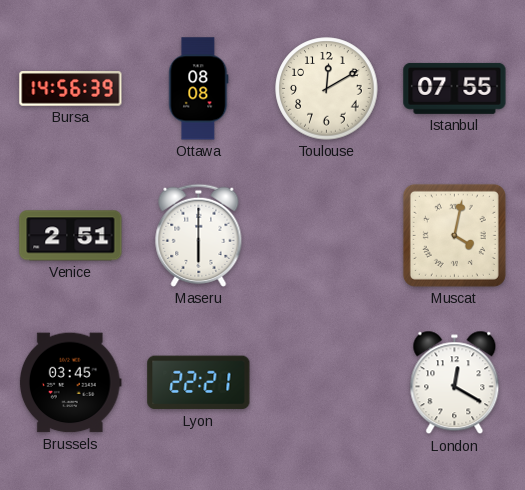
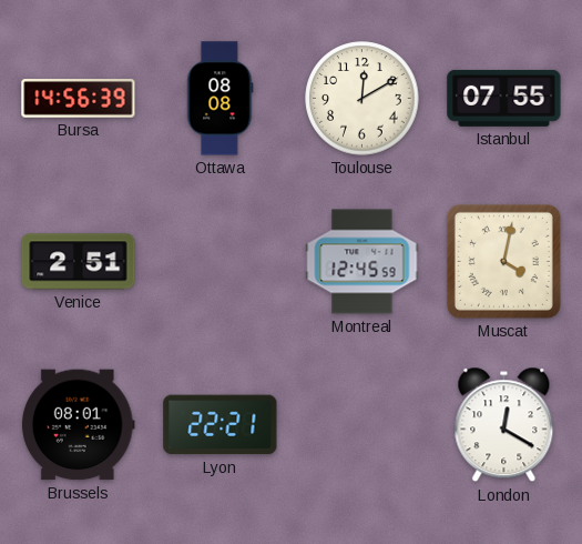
Maseru: 6:00 -> none
Montreal: none -> 12:45
Brussels: 03:45 -> 08:01
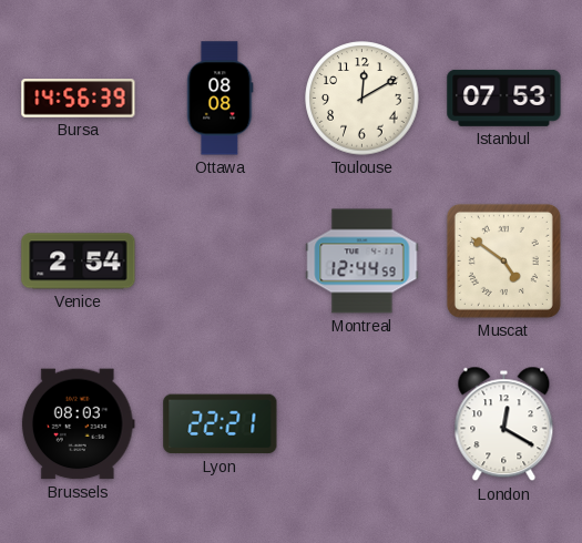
Istanbul: 07:55 -> 07:53
Venice: 2:51 -> 2:54
Montreal: 12:45 -> 12:44
Muscat: 4:02 -> 4:51
Brussels: 08:01 -> 08:03
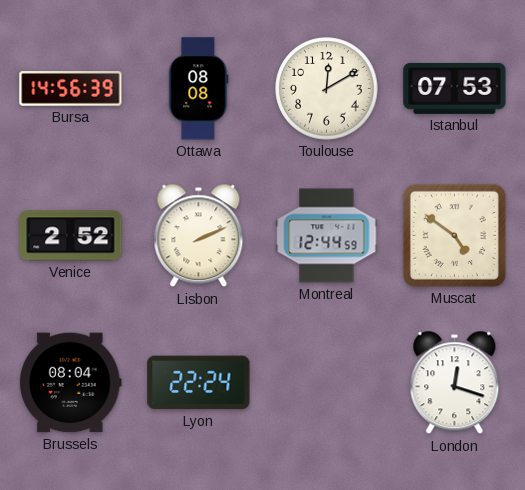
Venice: 2:54 -> 2:52
Lisbon: none -> 2:11
Brussels: 08:03 -> 08:04
Lyon: 22:21 -> 22:24
London: 12:20 -> 12:18
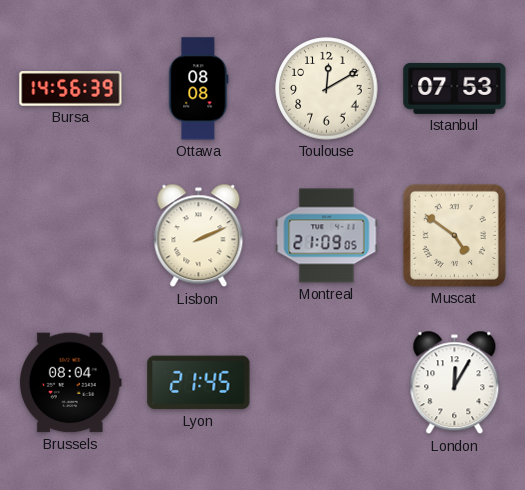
Venice: 2:52 -> none
Montreal: 12:44 -> 21:09
Lyon: 22:24 -> 21:45
London: 12:18 -> 12:05
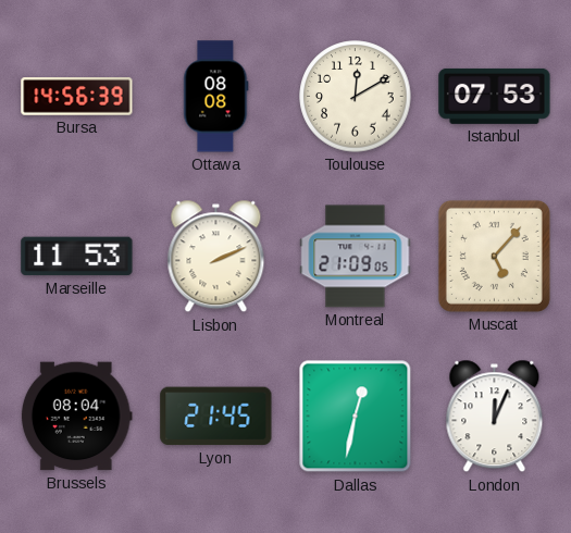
Marseille: none -> 11:53
Muscat: 4:51 -> 5:07
Dallas: none -> 12:32
London: 12:05 -> 12:04
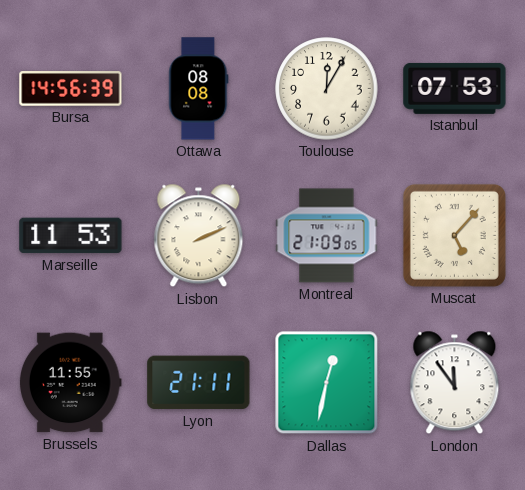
Toulouse: 12:10 -> 12:05
Brussels: 08:04 -> 11:55
Lyon: 21:45 -> 21:11
London: 12:04 -> 11:54
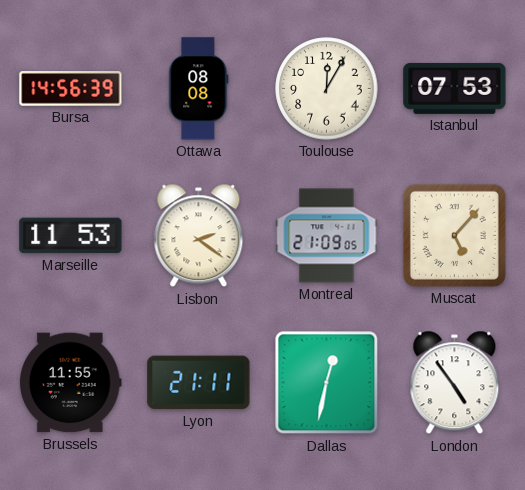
Lisbon: 2:11 -> 2:21
London: 11:54 -> 4:54
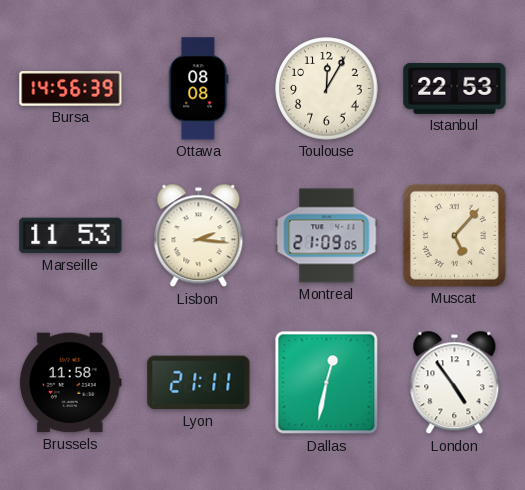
Istanbul: 07:53 -> 22:53
Lisbon: 2:21 -> 2:16
Brussels: 11:55 -> 11:58
